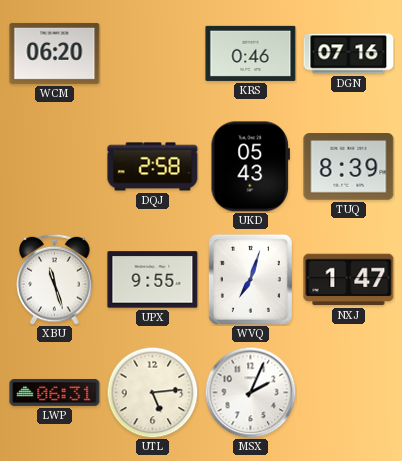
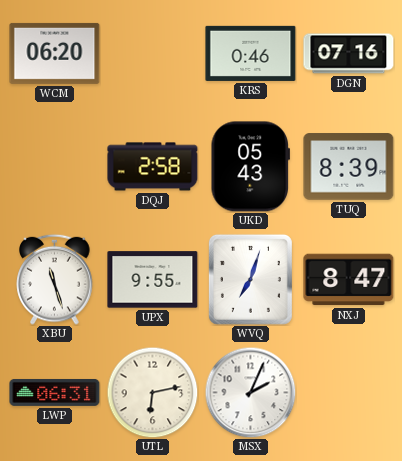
NXJ: 1:47 -> 8:47
UTL: 5:14 -> 6:13
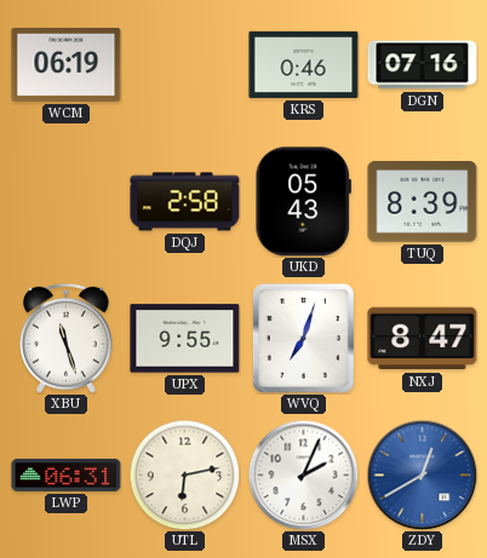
WCM: 06:20 -> 06:19
ZDY: none -> 12:40
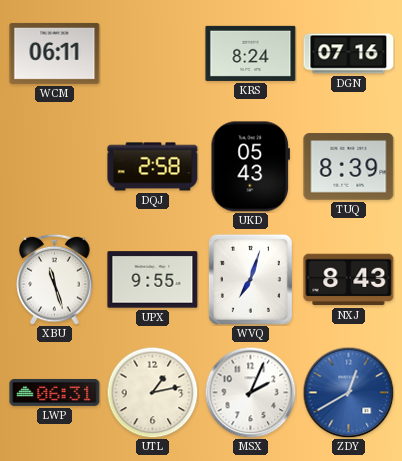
WCM: 06:19 -> 06:11
KRS: 0:46 -> 8:24
NXJ: 8:47 -> 8:43
UTL: 6:13 -> 1:13
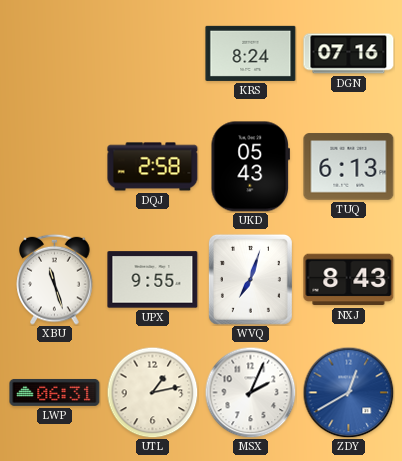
WCM: 06:11 -> none
TUQ: 8:39 -> 6:13
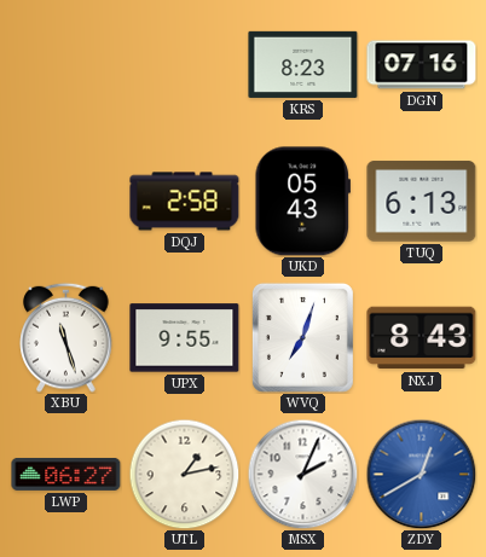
KRS: 8:24 -> 8:23
LWP: 06:31 -> 06:27
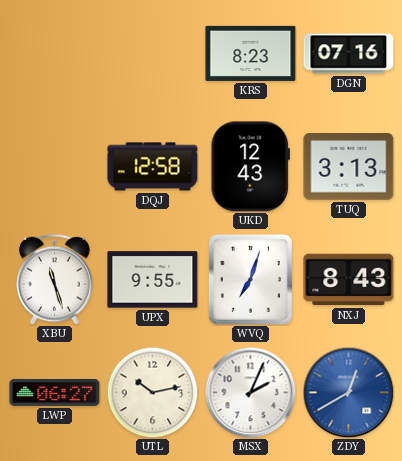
DQJ: 2:58 -> 12:58
UKD: 05:43 -> 12:43
TUQ: 6:13 -> 3:13
UTL: 1:13 -> 10:13
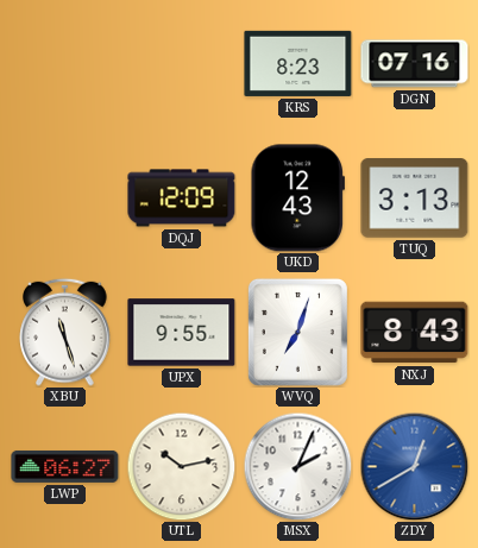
DQJ: 12:58 -> 12:09
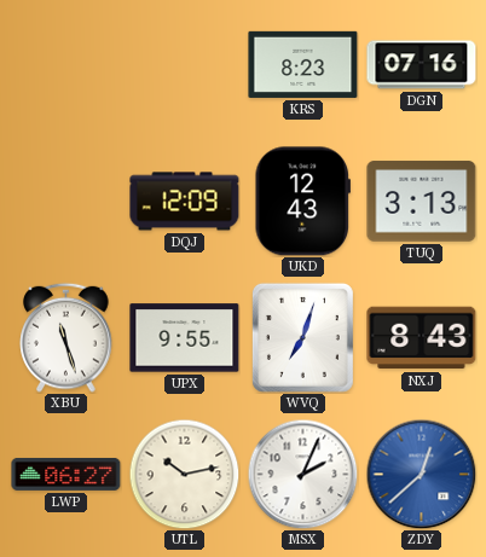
ZDY: 12:40 -> 12:38
